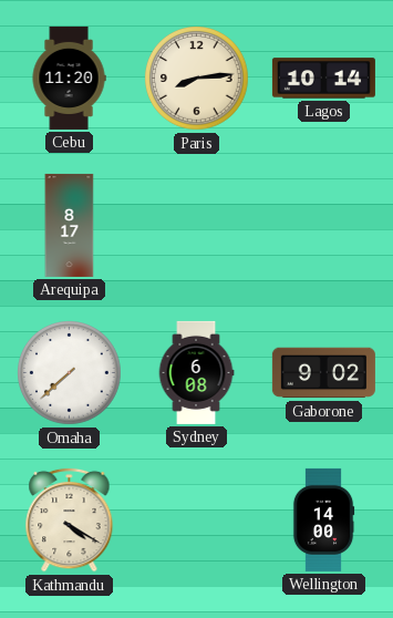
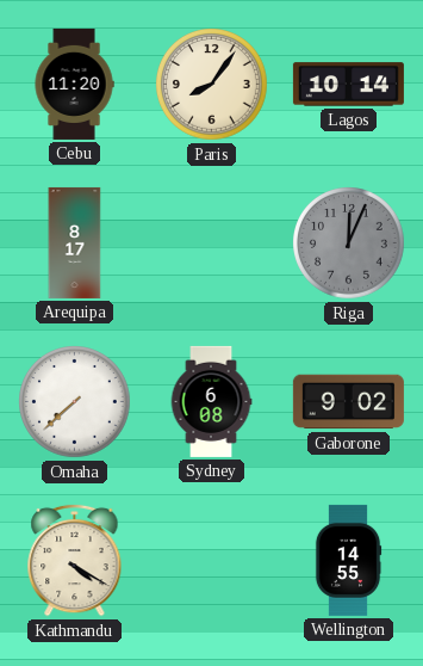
Paris: 8:14 -> 8:06
Riga: none -> 12:04
Wellington: 14:00 -> 14:55
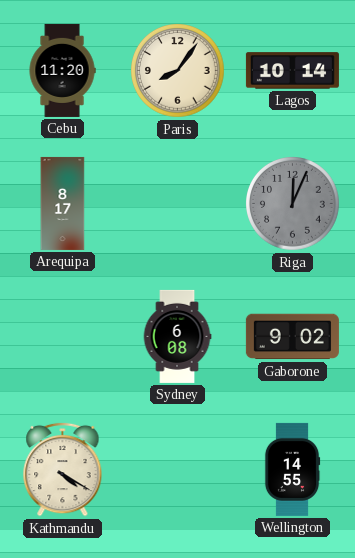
Omaha: 7:38 -> none
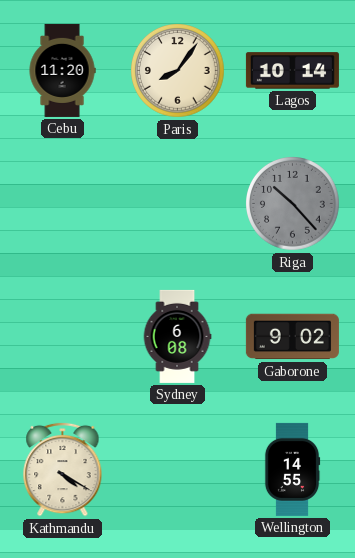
Arequipa: 8:17 -> none
Riga: 12:04 -> 10:23
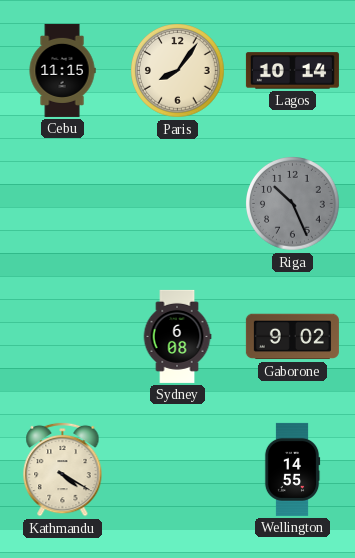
Cebu: 11:20 -> 11:15
Riga: 10:23 -> 10:26
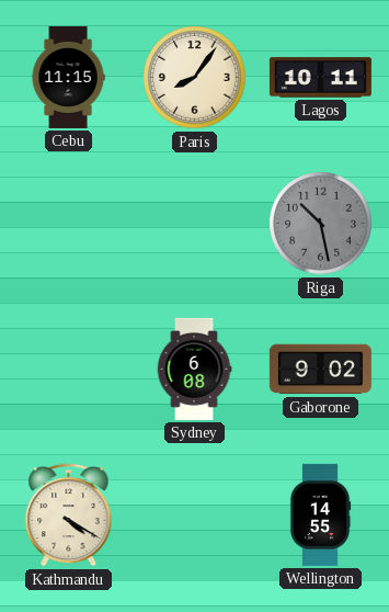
Lagos: 10:14 -> 10:11
Riga: 10:26 -> 10:28
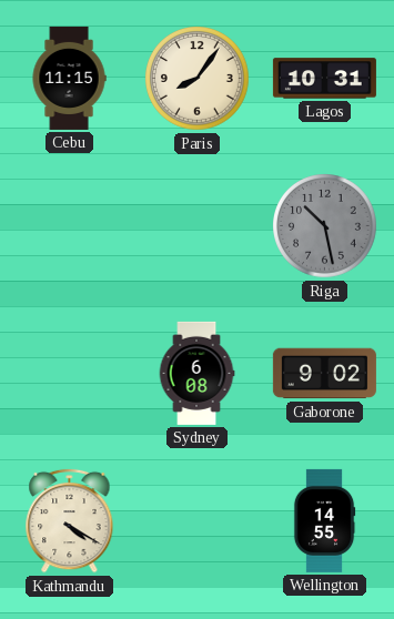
Lagos: 10:11 -> 10:31
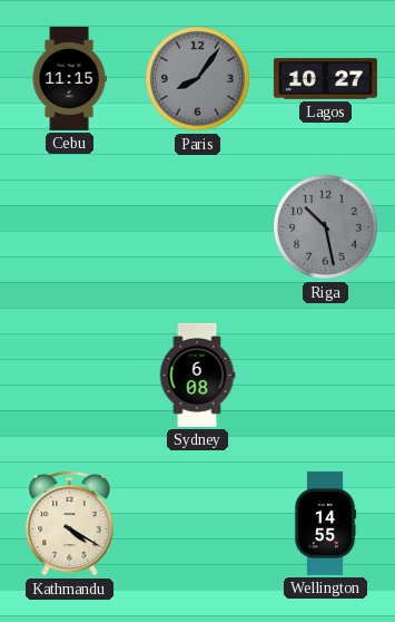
Paris dial: cream -> grey
Lagos: 10:31 -> 10:27
Gaborone: 9:02 -> none
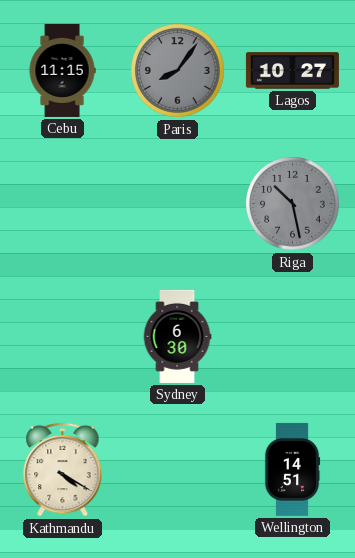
Sydney: 6:08 -> 6:30
Wellington: 14:55 -> 14:51
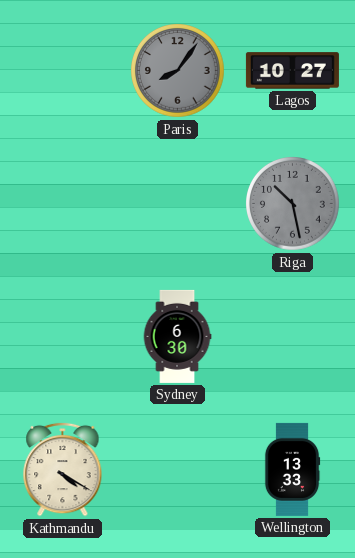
Cebu: 11:15 -> none
Wellington: 14:51 -> 13:33
